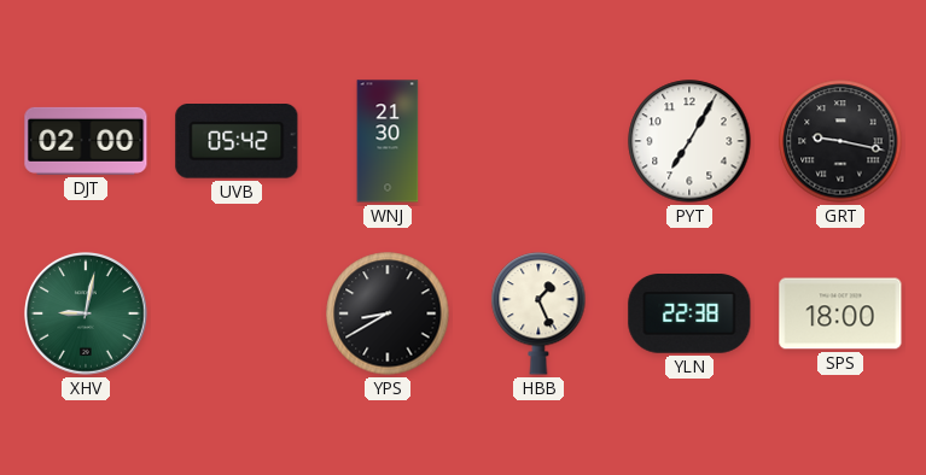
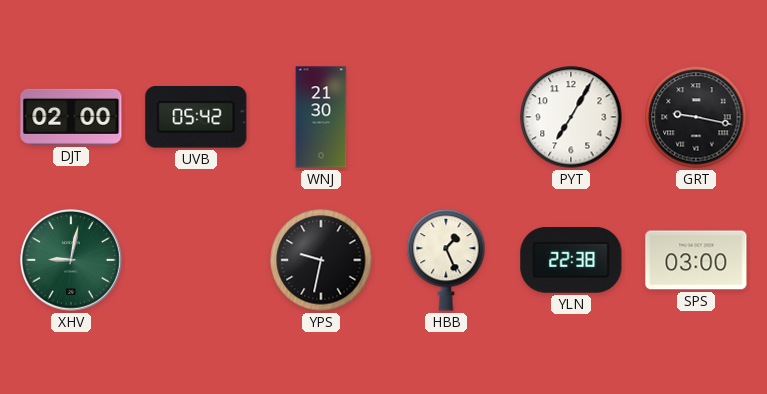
YPS: 8:40 -> 9:32
SPS: 18:00 -> 03:00
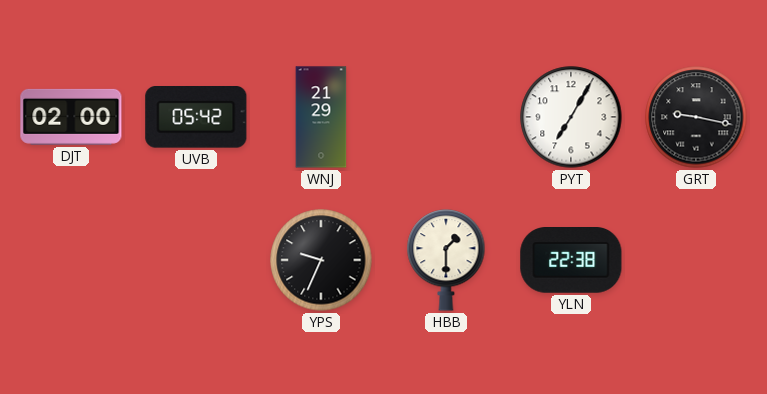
WNJ: 21:30 -> 21:29
XHV: 9:02 -> none
YPS: 9:32 -> 9:34
HBB: 1:26 -> 1:30
SPS: 03:00 -> none
